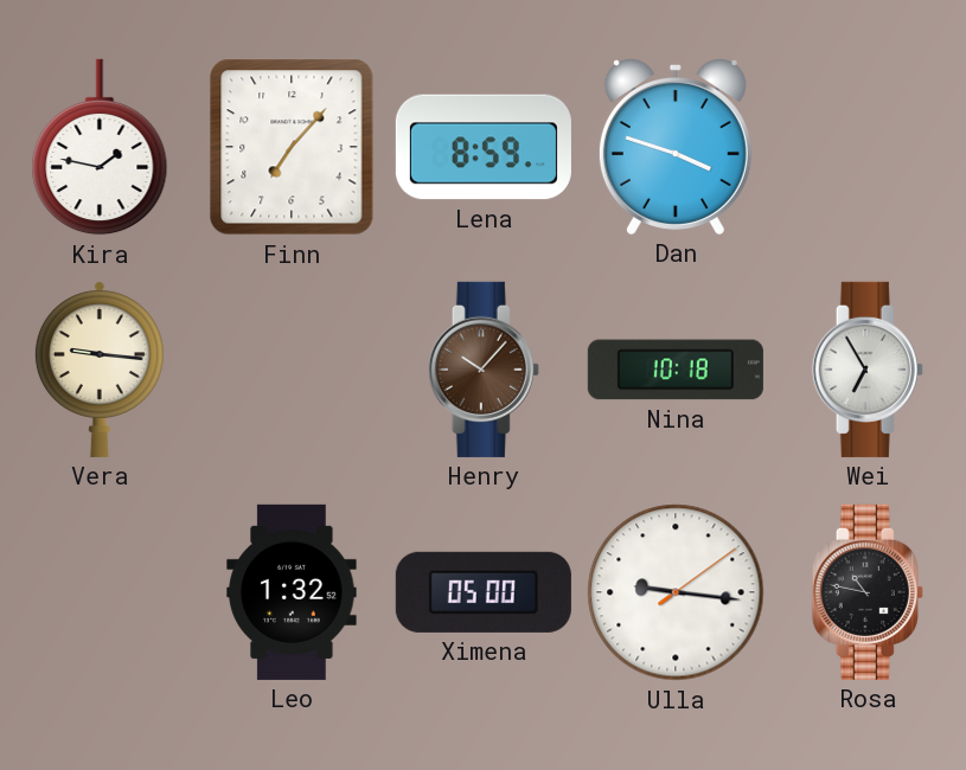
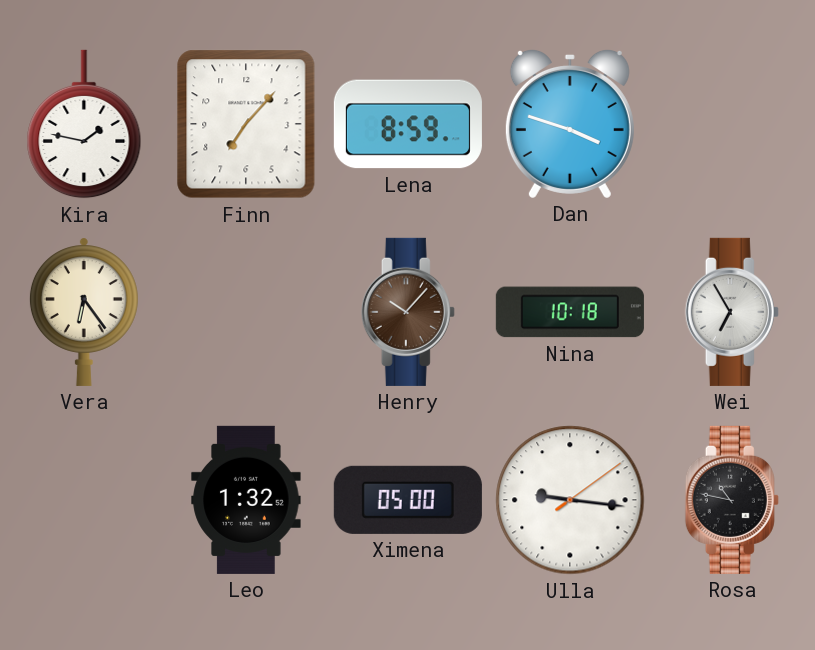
Vera: 9:16 -> 6:24
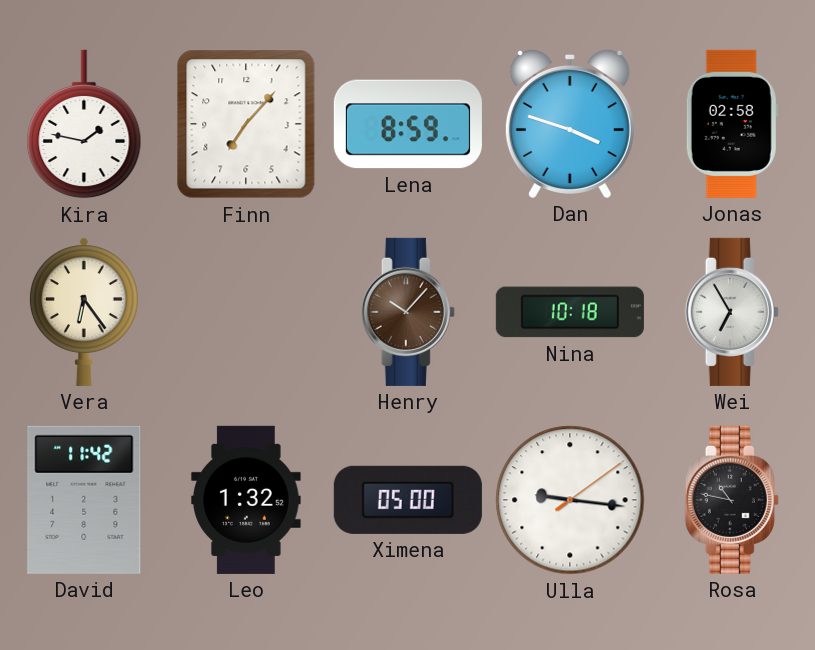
Jonas: none -> 02:58
David: none -> 11:42
